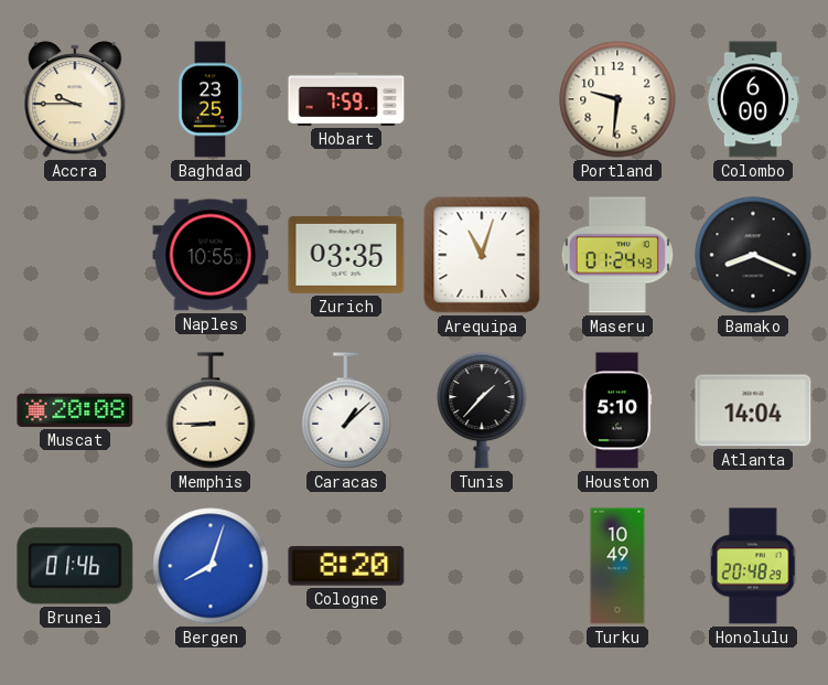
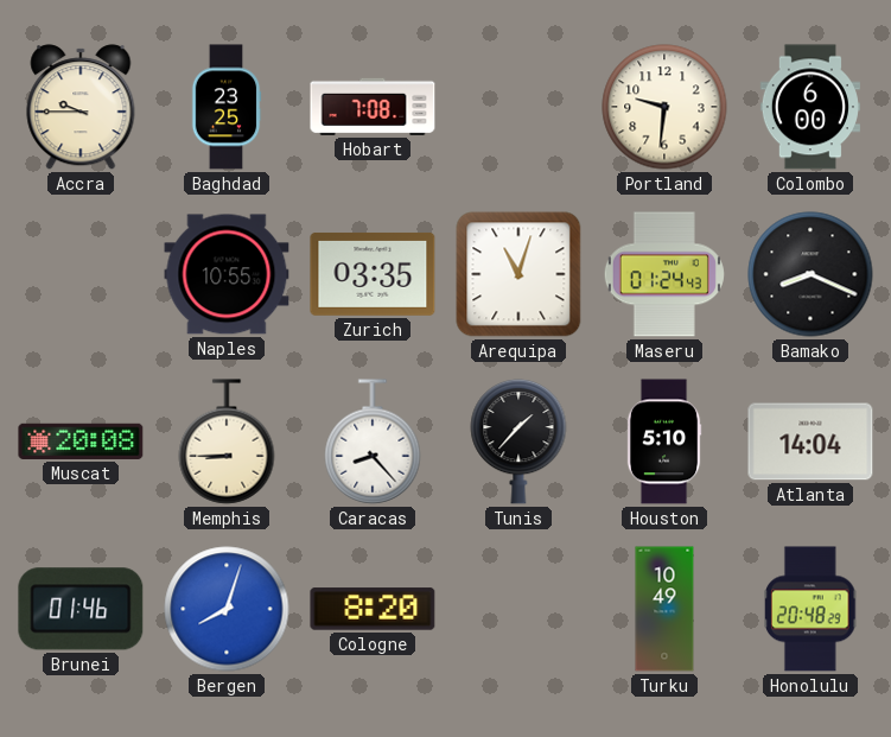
Hobart: 7:59 -> 7:08
Caracas: 1:08 -> 8:23
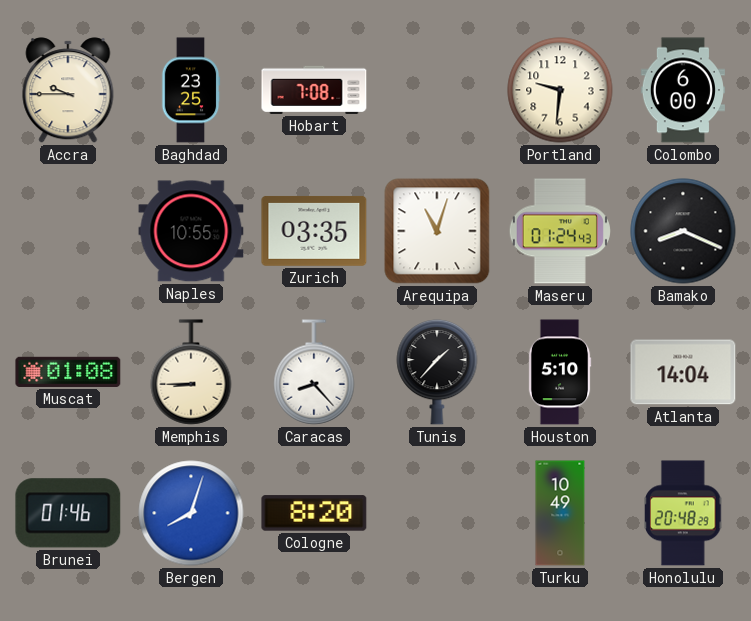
Muscat: 20:08 -> 01:08
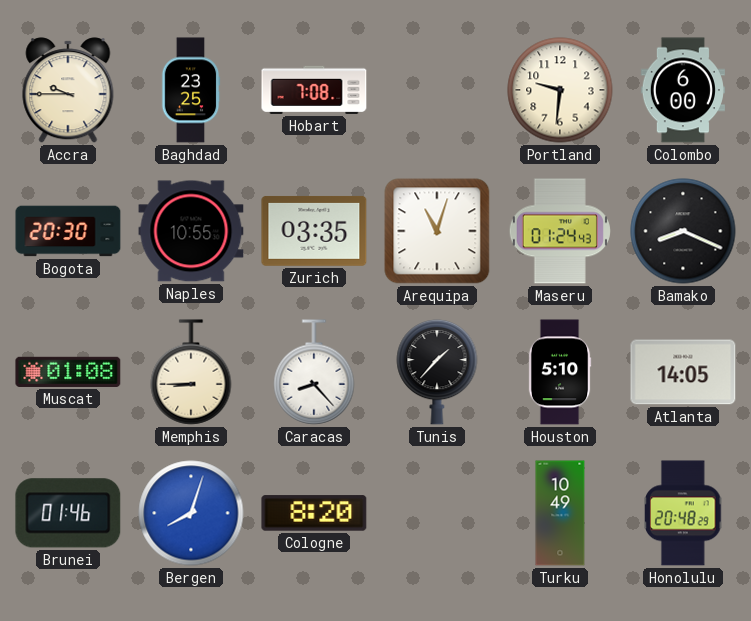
Bogota: none -> 20:30
Atlanta: 14:04 -> 14:05
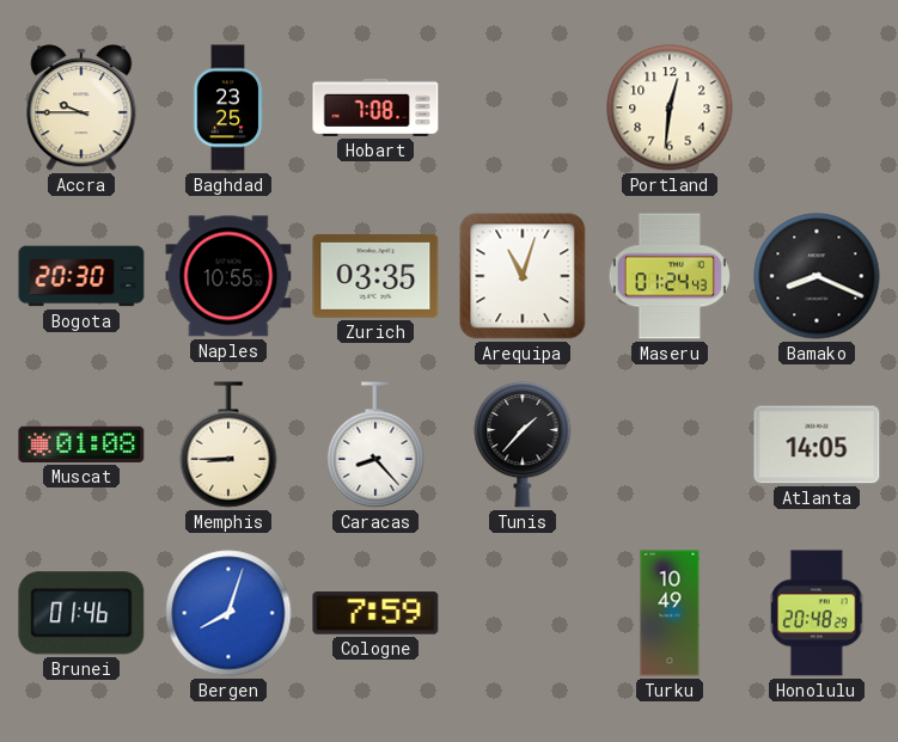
Portland: 9:31 -> 12:31
Colombo: 6:00 -> none
Houston: 5:10 -> none
Cologne: 8:20 -> 7:59
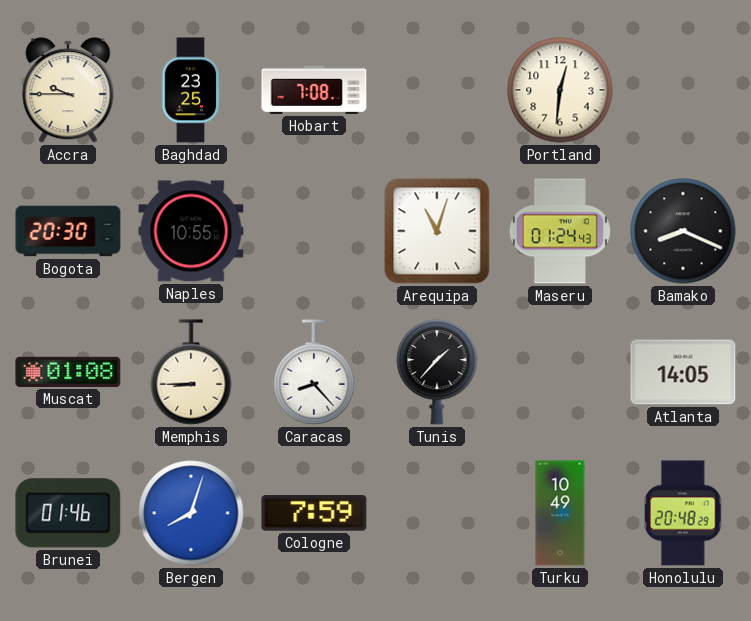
Zurich: 03:35 -> none
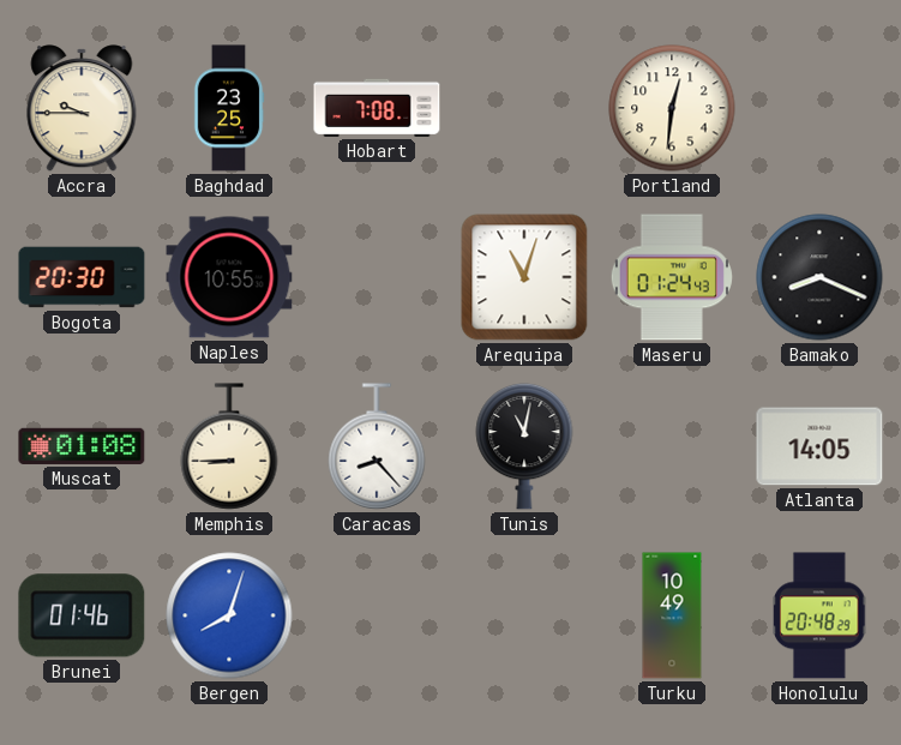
Tunis: 1:37 -> 11:02
Cologne: 7:59 -> none
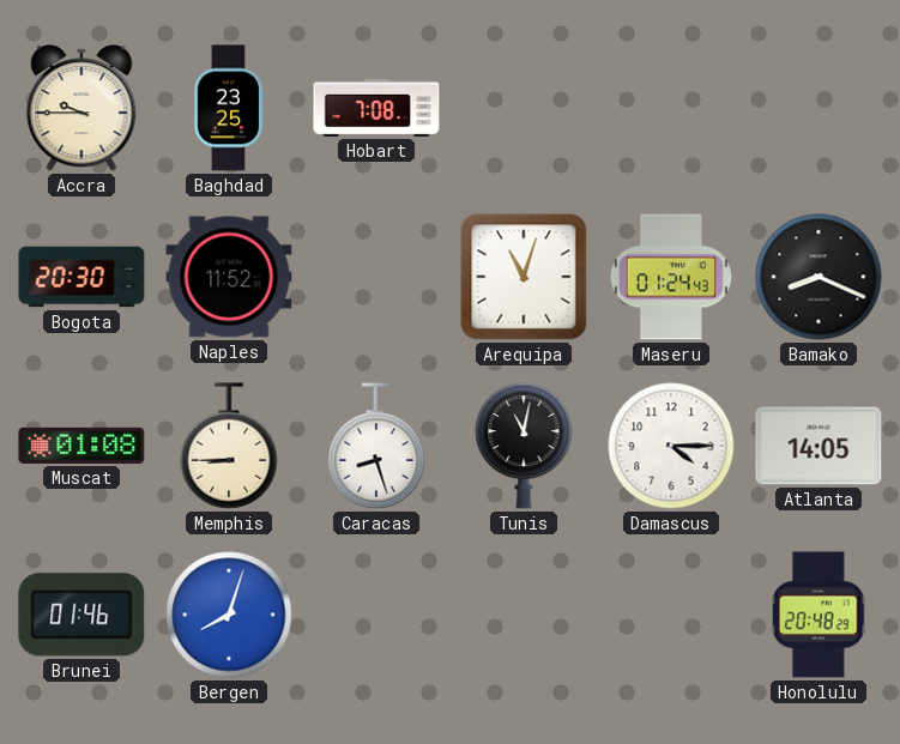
Portland: 12:31 -> none
Naples: 10:55 -> 11:52
Caracas: 8:23 -> 8:27
Damascus: none -> 4:15
Turku: 10:49 -> none
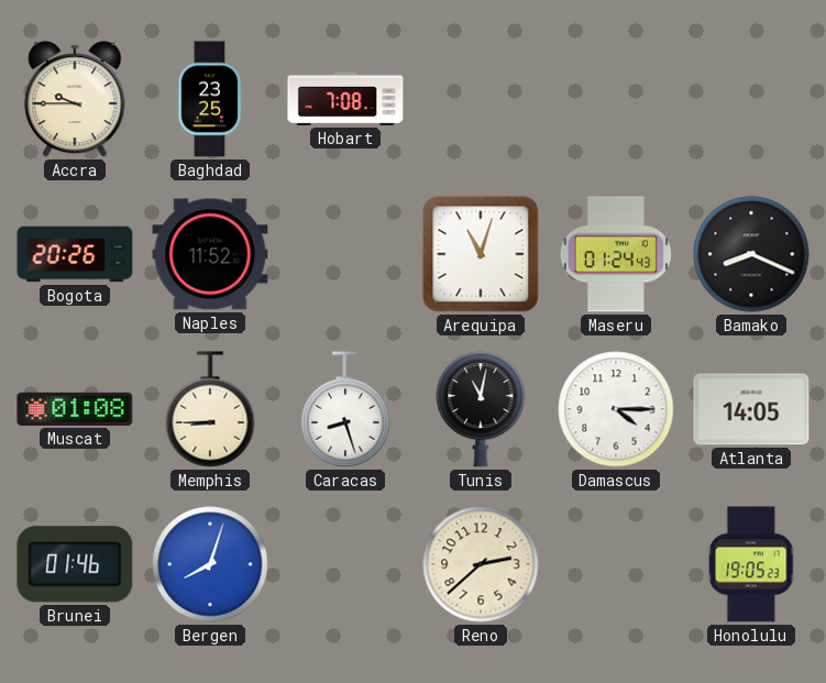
Bogota: 20:30 -> 20:26
Reno: none -> 2:38
Honolulu: 20:48 -> 19:05
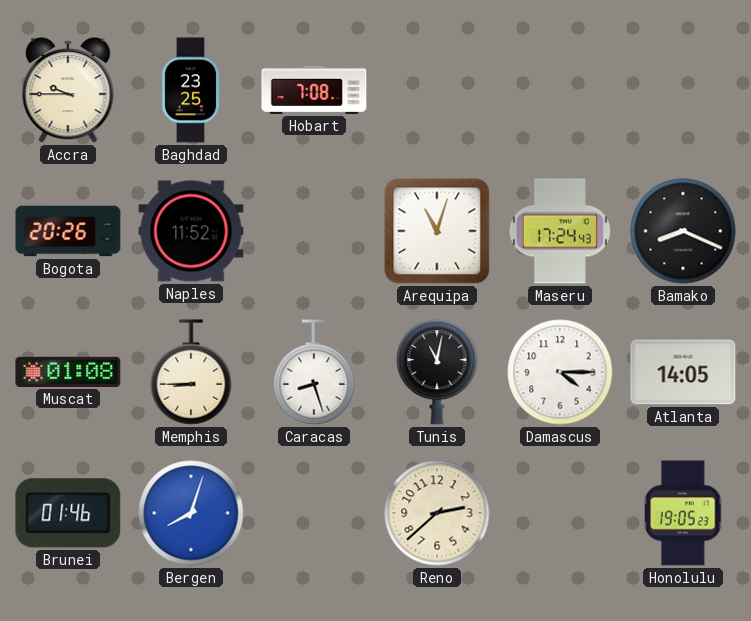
Maseru: 01:24 -> 17:24
